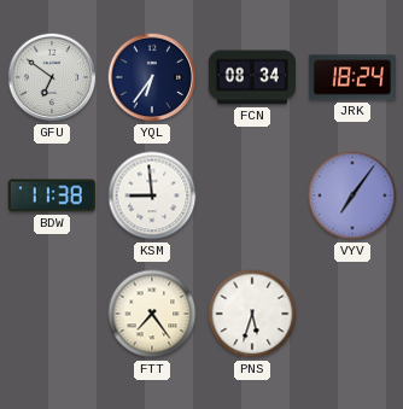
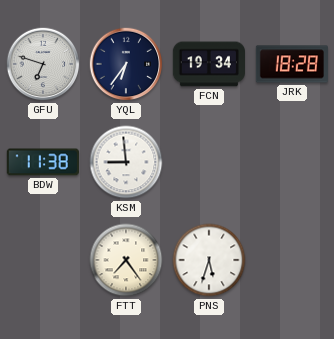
GFU: 6:51 -> 6:48
FCN: 08:34 -> 19:34
JRK: 18:24 -> 18:28
VYV: 7:06 -> none
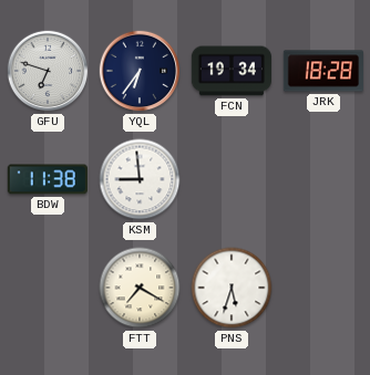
FTT: 7:24 -> 7:20
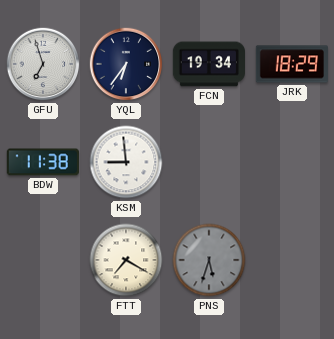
GFU: 6:48 -> 6:57
JRK: 18:28 -> 18:29
PNS dial: white -> grey
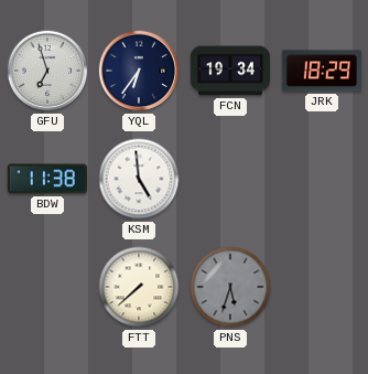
KSM: 8:59 -> 4:59
FTT: 7:20 -> 7:38
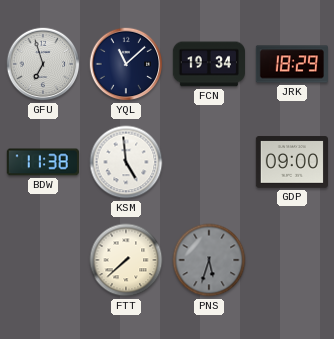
YQL: 6:36 -> 11:08
GDP: none -> 09:00
